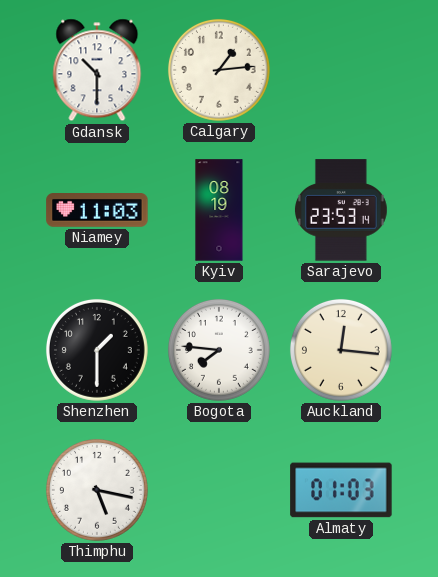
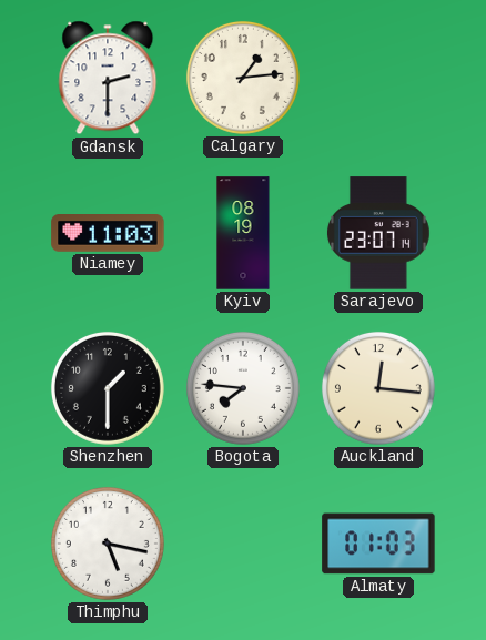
Gdansk: 10:30 -> 2:30
Sarajevo: 23:53 -> 23:07
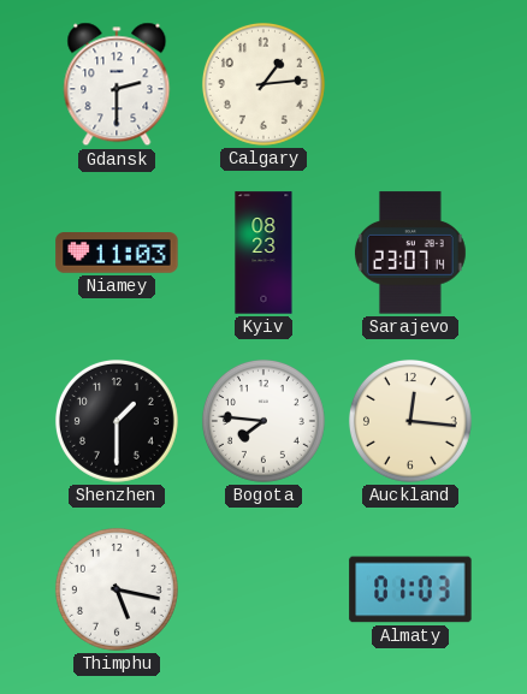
Kyiv: 08:19 -> 08:23
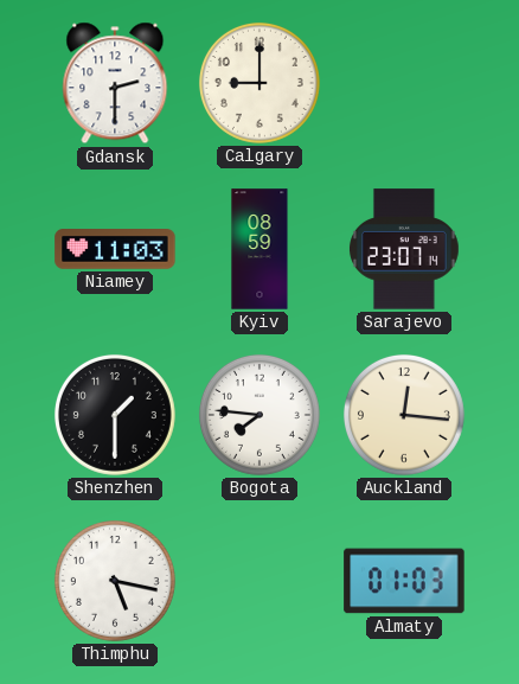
Calgary: 1:14 -> 9:00
Kyiv: 08:23 -> 08:59
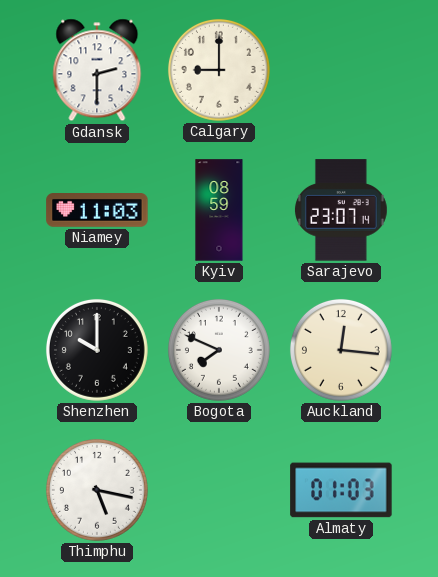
Shenzhen: 1:30 -> 10:00
Bogota: 7:46 -> 7:49
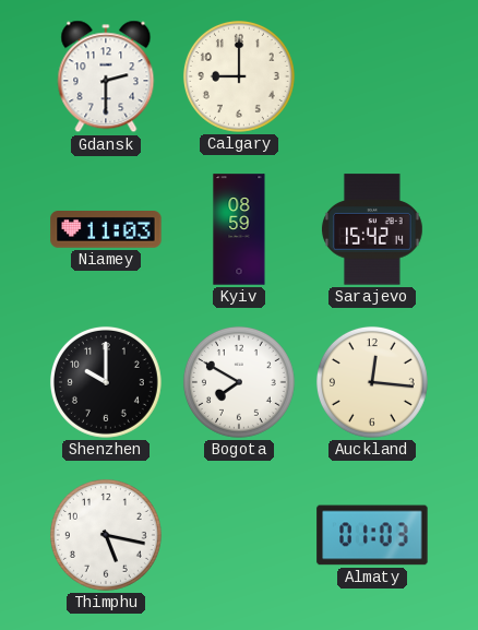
Sarajevo: 23:07 -> 15:42
Bogota: 7:49 -> 7:50
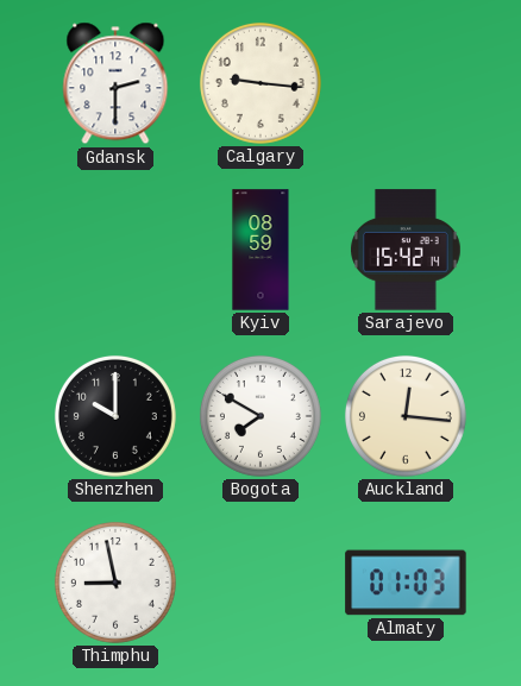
Calgary: 9:00 -> 9:16
Niamey: 11:03 -> none
Thimphu: 5:17 -> 8:58
